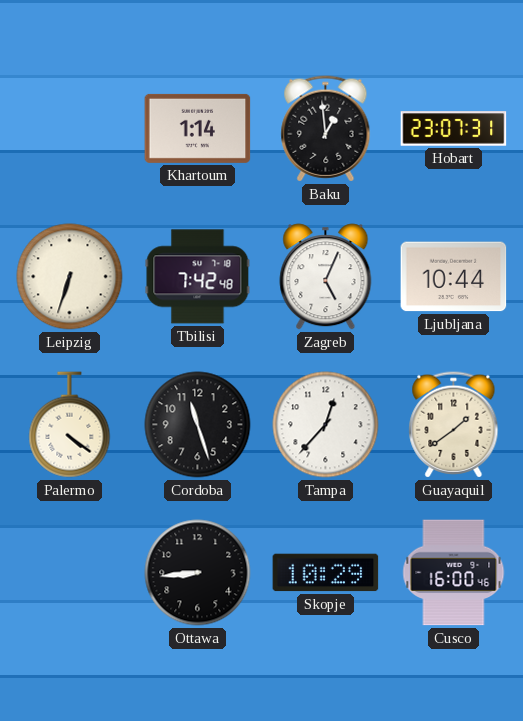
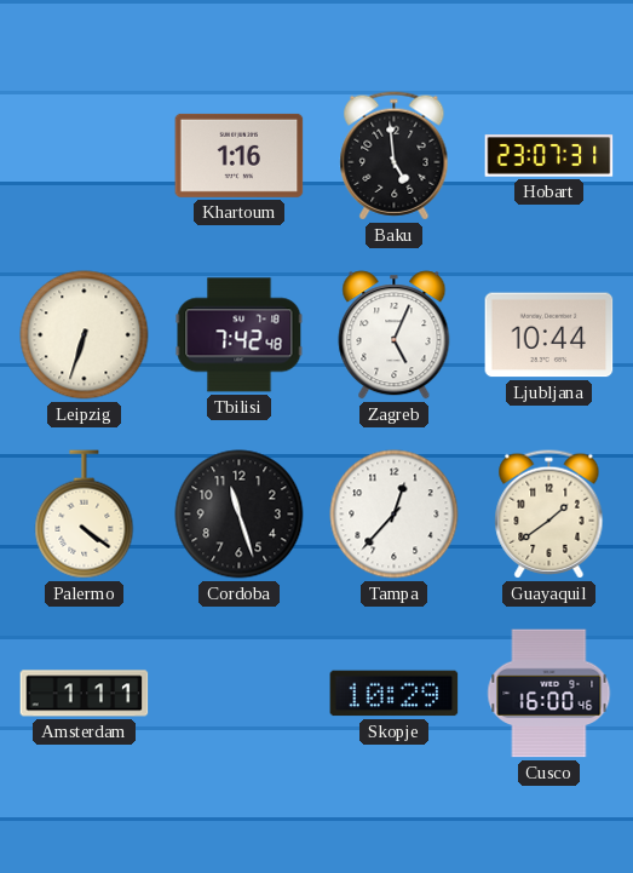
Khartoum: 1:14 -> 1:16
Baku: 12:59 -> 4:59
Amsterdam: none -> 1:11
Ottawa: 8:44 -> none
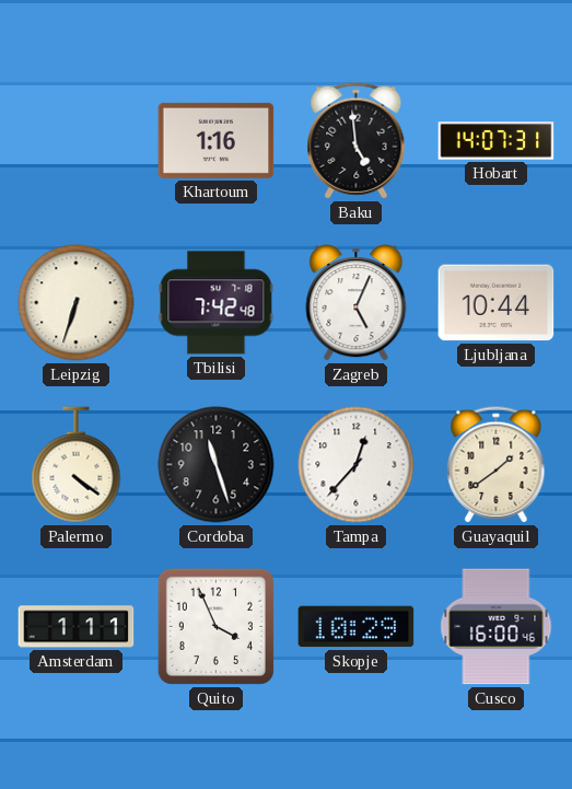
Hobart: 23:07 -> 14:07
Quito: none -> 3:56
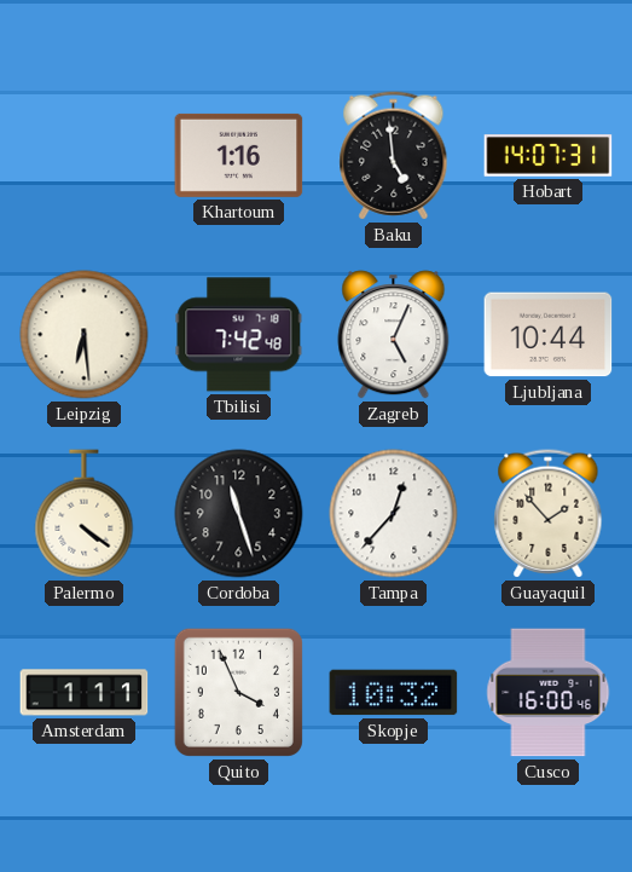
Leipzig: 6:33 -> 6:29
Guayaquil: 1:39 -> 1:53
Skopje: 10:29 -> 10:32
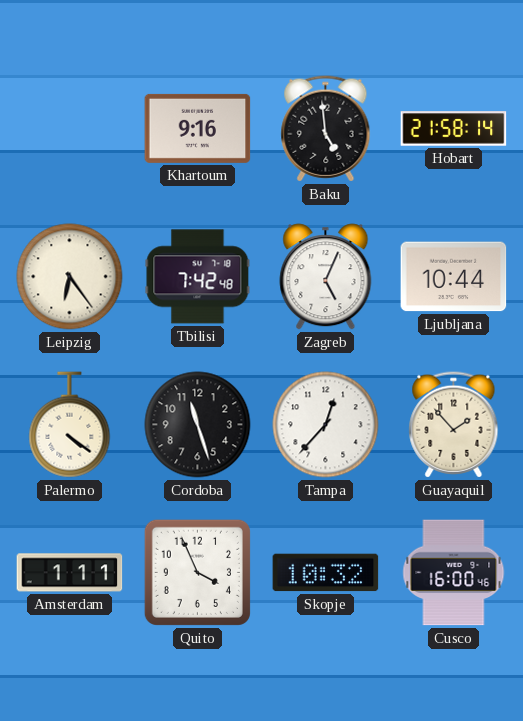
Khartoum: 1:16 -> 9:16
Hobart: 14:07 -> 21:58
Leipzig: 6:29 -> 6:24
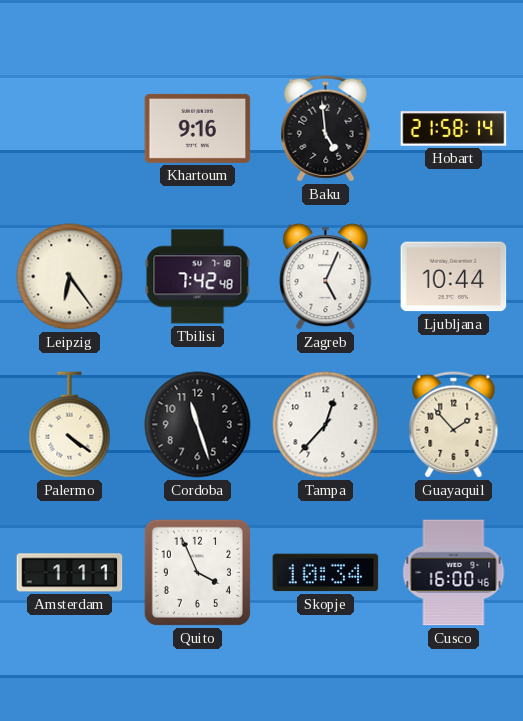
Skopje: 10:32 -> 10:34
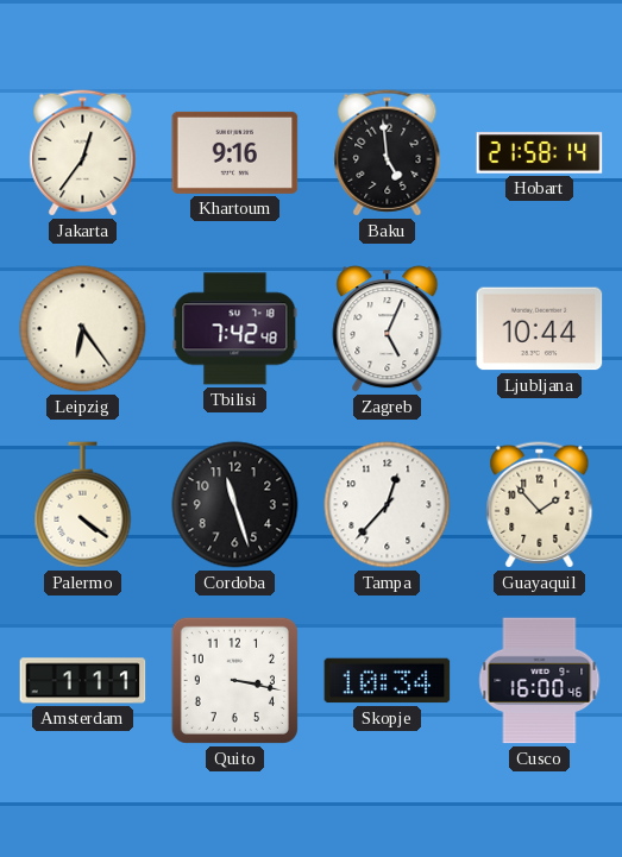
Jakarta: none -> 12:36
Quito: 3:56 -> 3:17
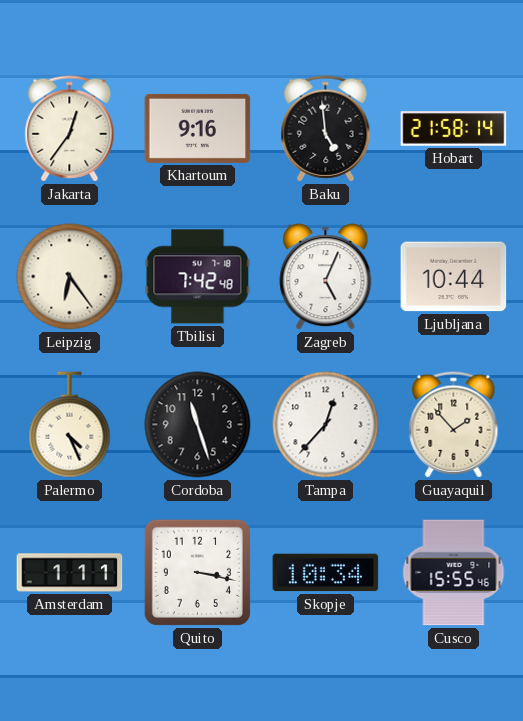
Palermo: 4:21 -> 4:26
Cusco: 16:00 -> 15:55
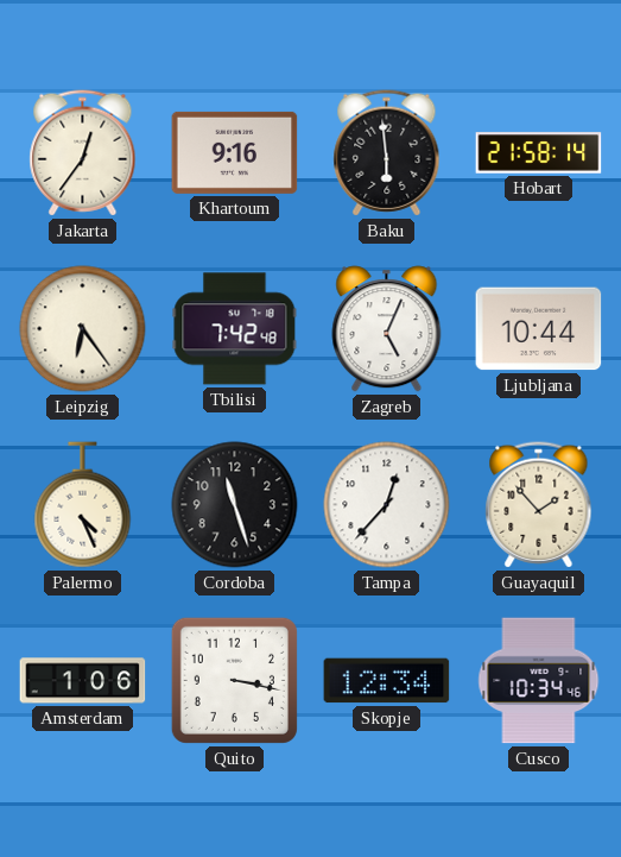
Baku: 4:59 -> 5:59
Amsterdam: 1:11 -> 1:06
Skopje: 10:34 -> 12:34
Cusco: 15:55 -> 10:34
